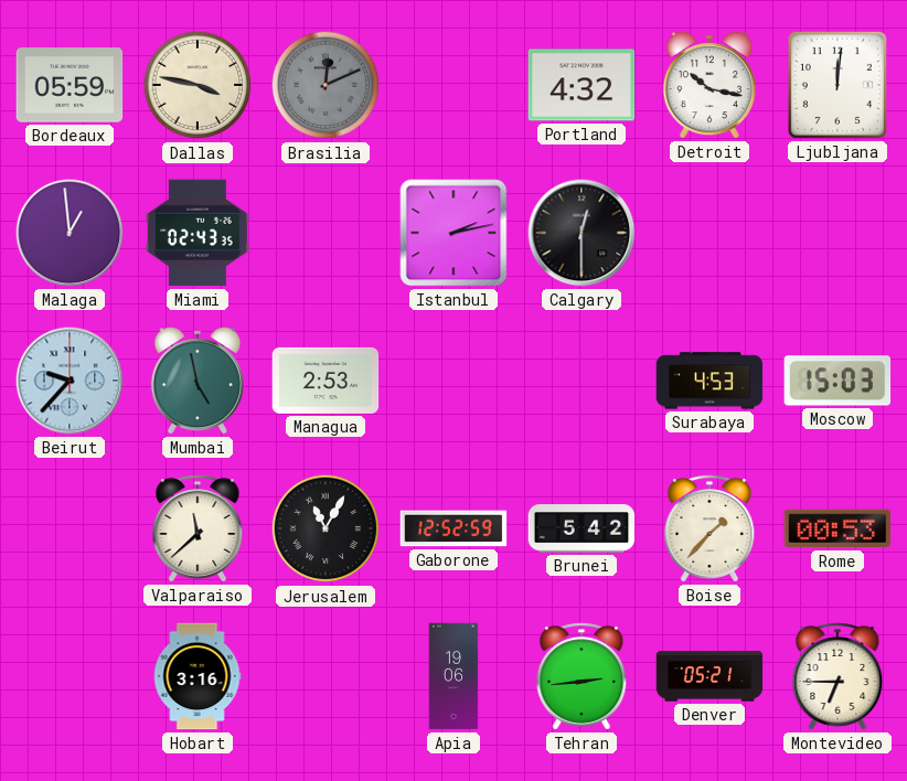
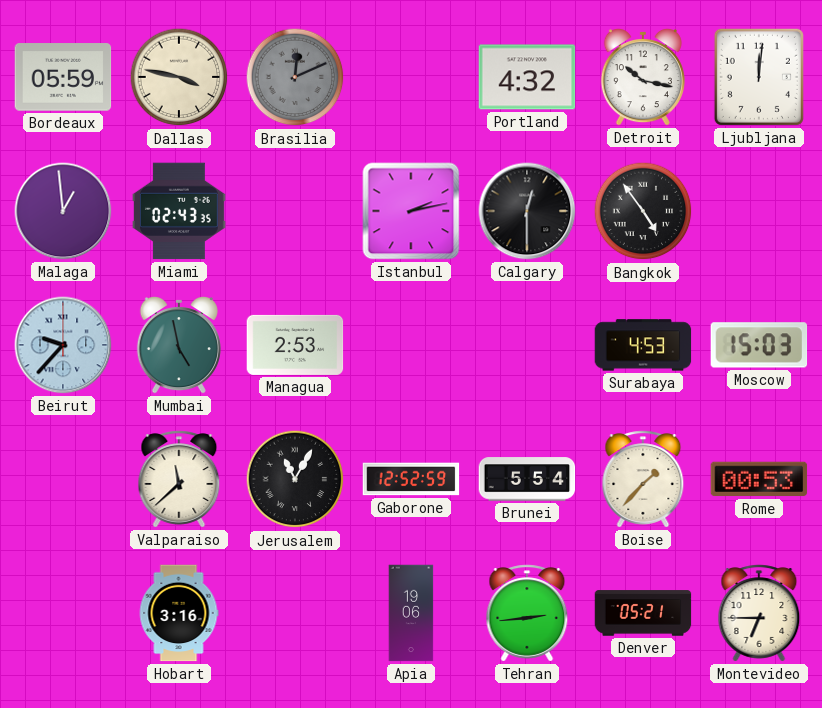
Bangkok: none -> 4:54
Brunei: 5:42 -> 5:54
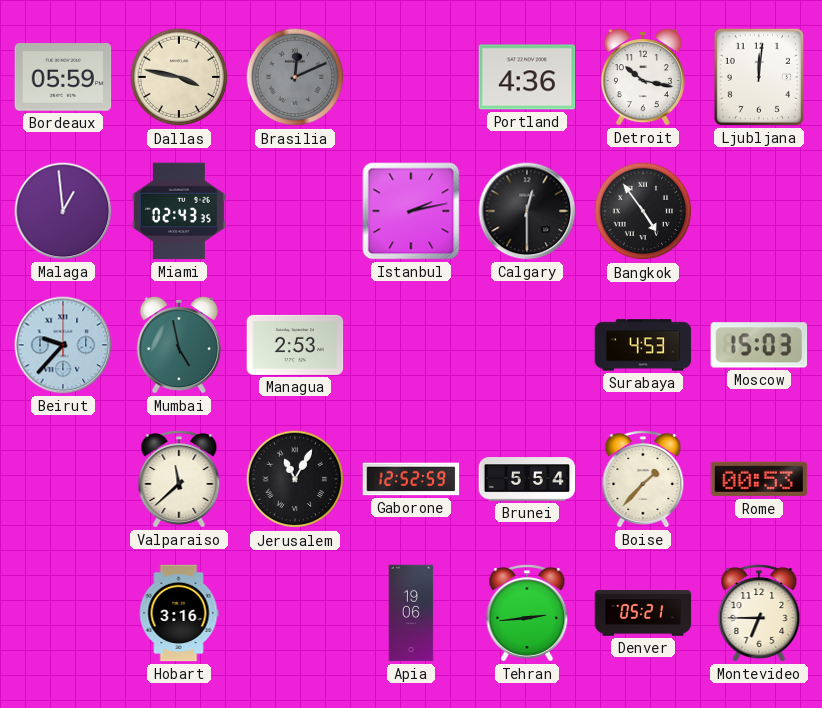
Portland: 4:32 -> 4:36
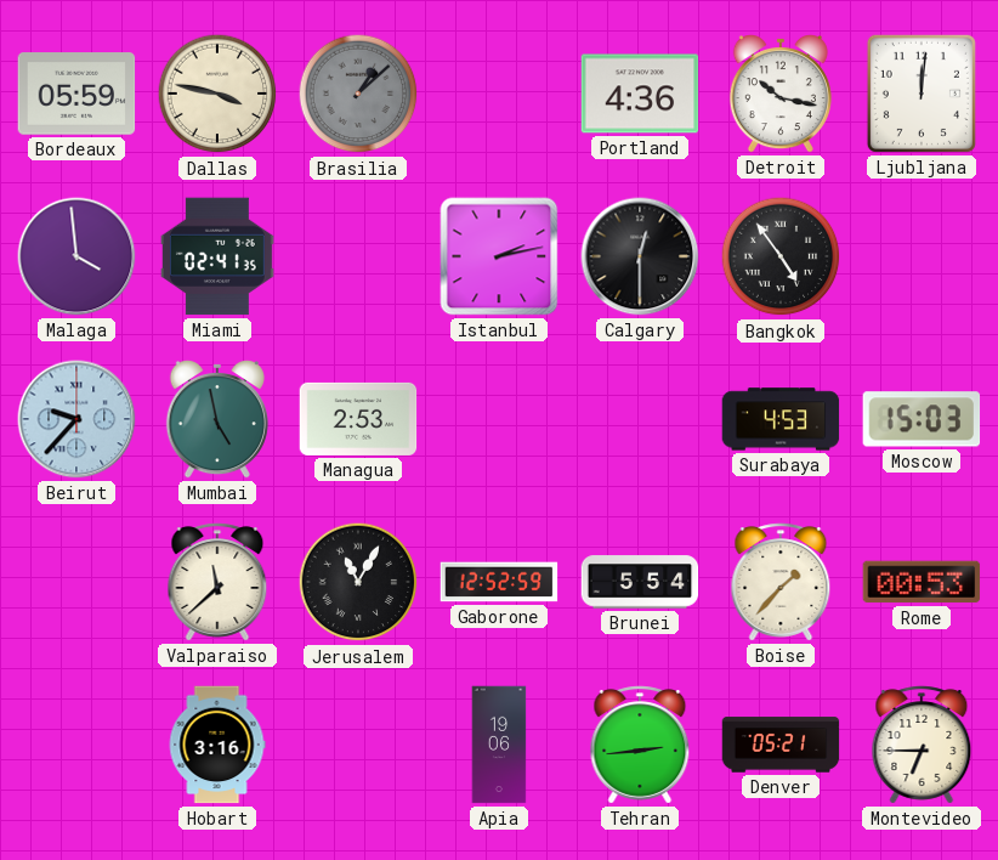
Brasilia: 12:11 -> 1:08
Malaga: 12:59 -> 3:59
Miami: 02:43 -> 02:41
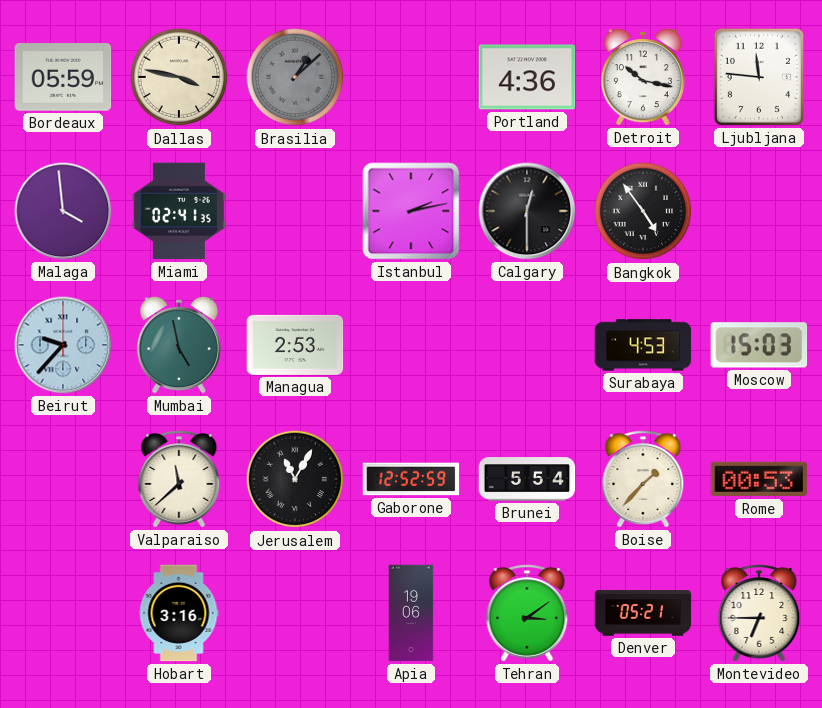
Ljubljana: 12:01 -> 11:46
Tehran: 2:44 -> 3:09
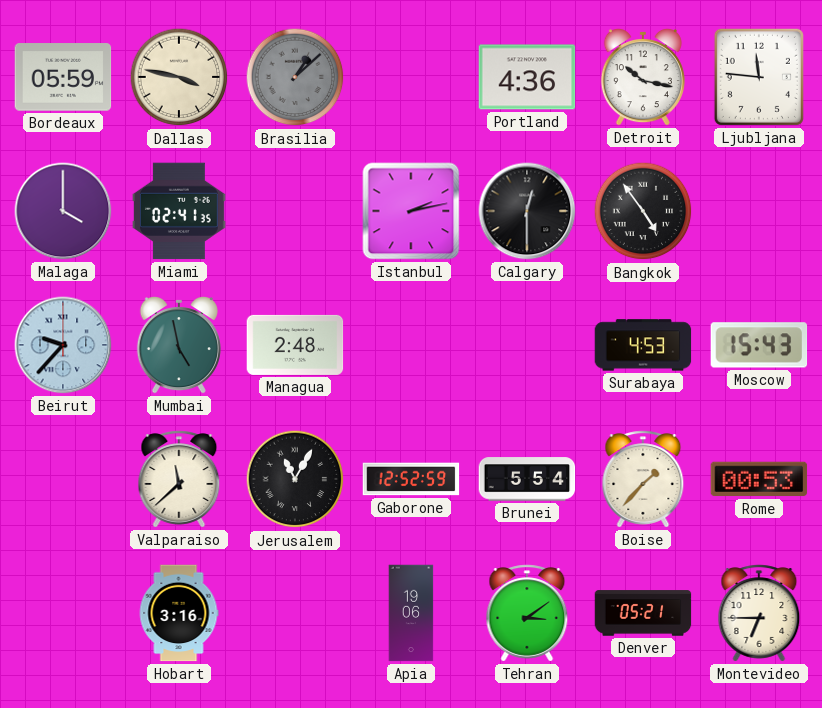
Malaga: 3:59 -> 4:00
Managua: 2:53 -> 2:48
Moscow: 15:03 -> 15:43
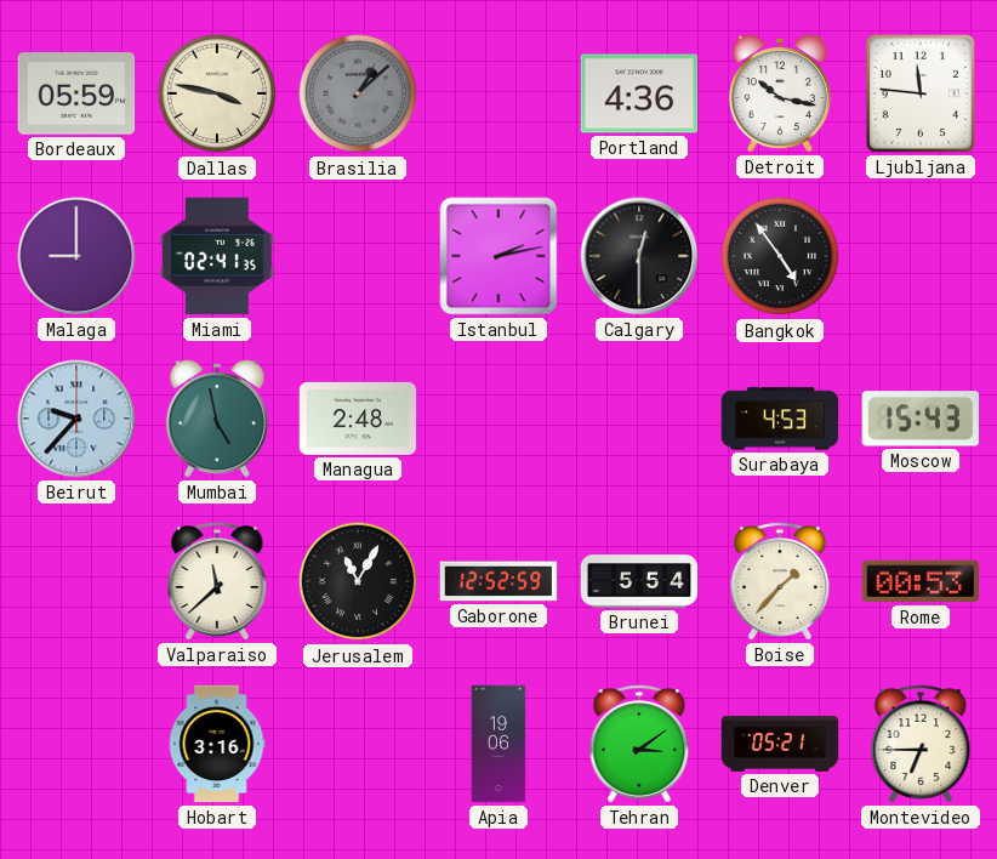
Malaga: 4:00 -> 9:00
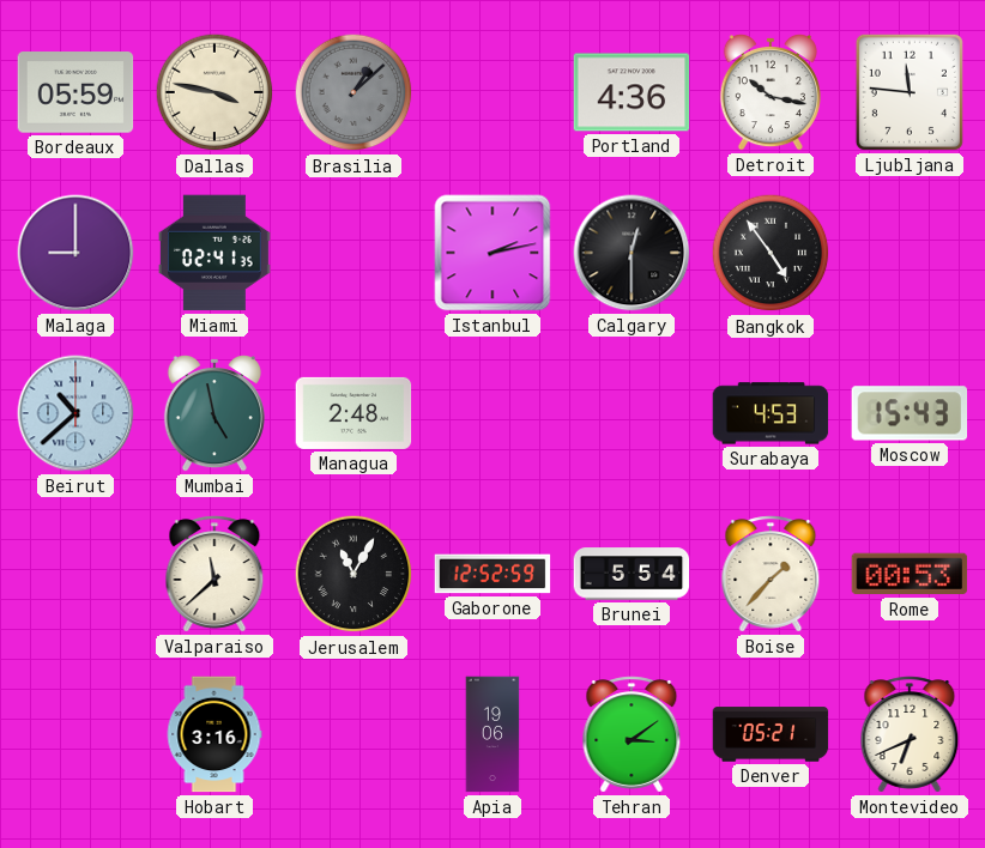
Beirut: 9:37 -> 10:38
Montevideo: 6:45 -> 6:41
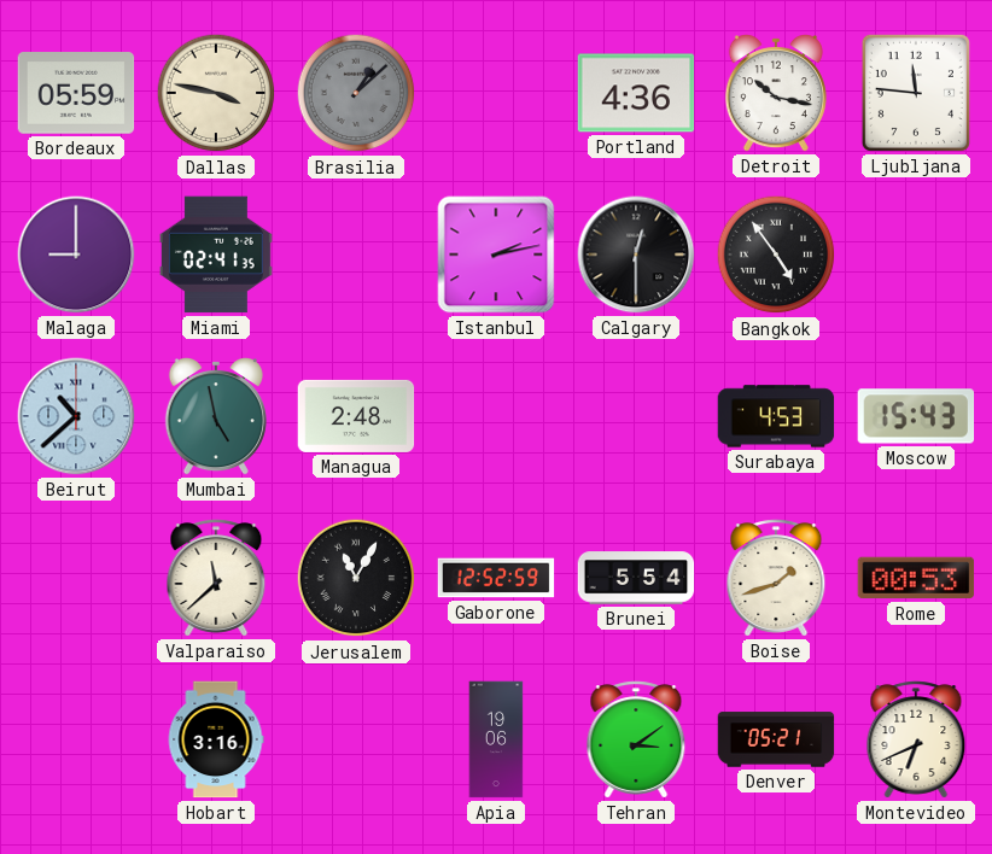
Boise: 1:37 -> 1:42
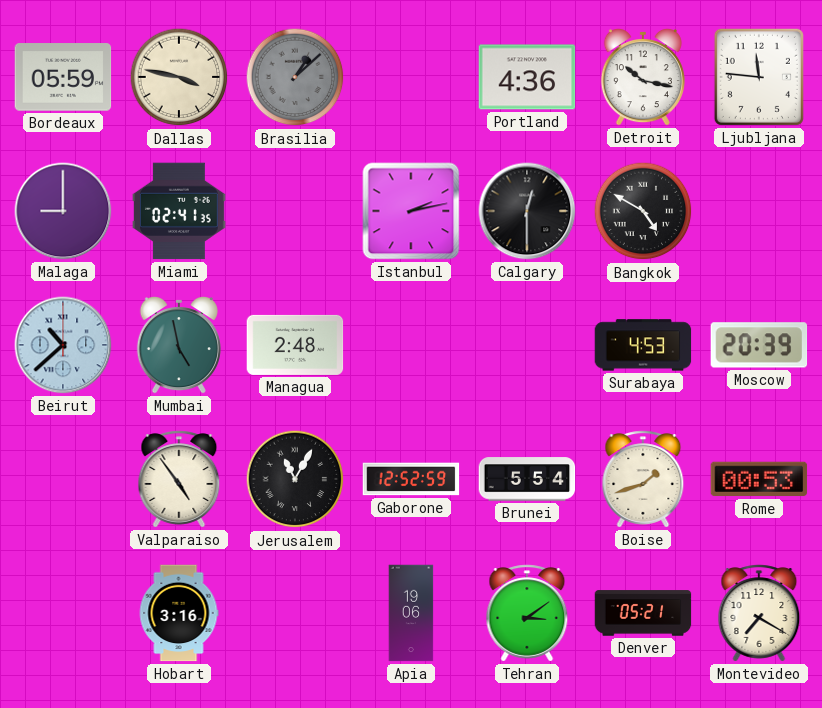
Bangkok: 4:54 -> 4:50
Moscow: 15:43 -> 20:39
Valparaiso: 11:38 -> 4:54
Montevideo: 6:41 -> 7:20
